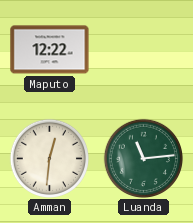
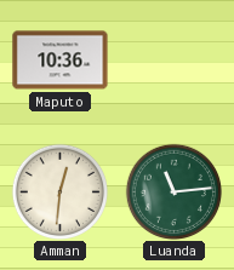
Maputo: 12:22 -> 10:36
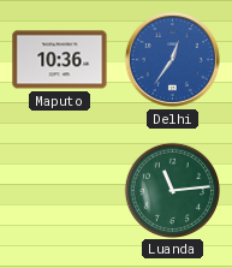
Delhi: none -> 12:36
Amman: 12:31 -> none
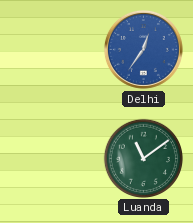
Maputo: 10:36 -> none
Luanda: 11:14 -> 11:09
